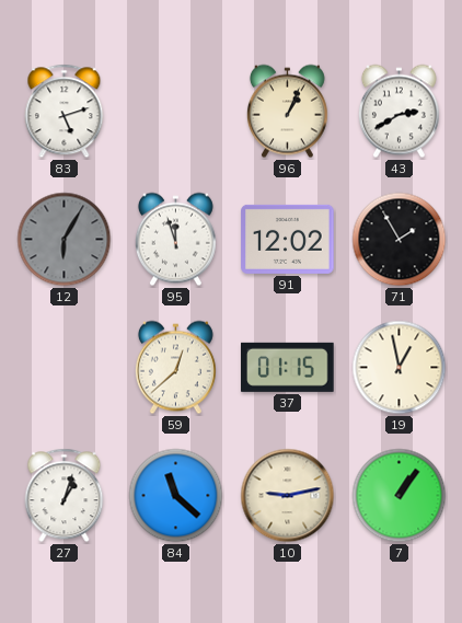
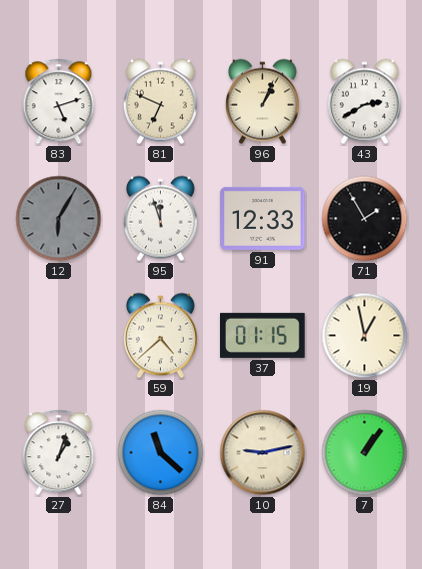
81: none -> 6:49
91: 12:02 -> 12:33
59: 12:38 -> 4:38
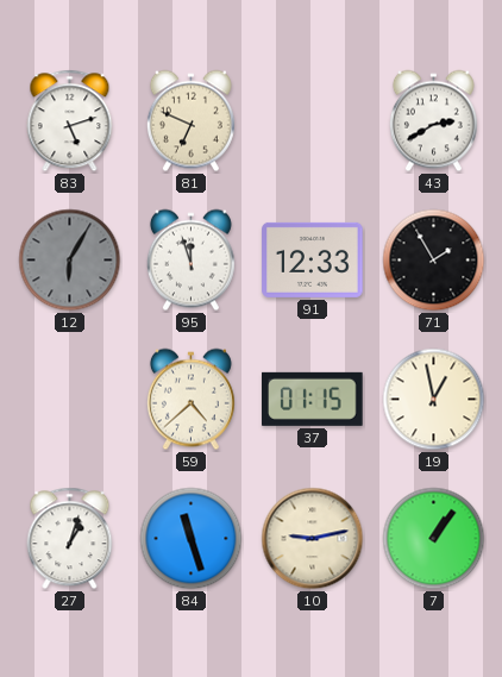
96: 1:04 -> none
84: 11:22 -> 11:27
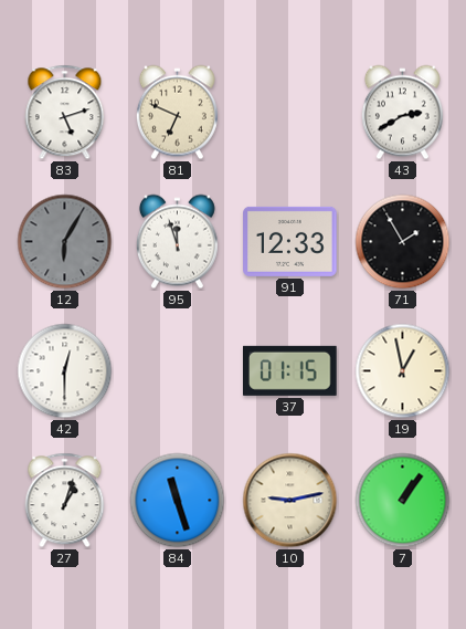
42: none -> 12:30
59: 4:38 -> none
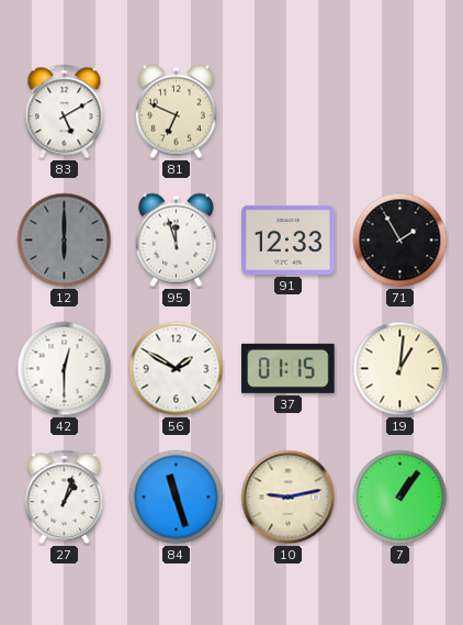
83: 5:12 -> 5:10
43: 2:40 -> none
12: 6:05 -> 6:00
56: none -> 1:50
19: 12:58 -> 1:01
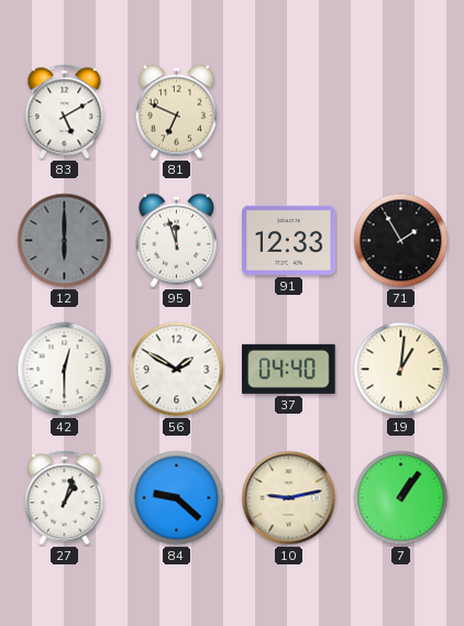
37: 01:15 -> 04:40
84: 11:27 -> 9:22
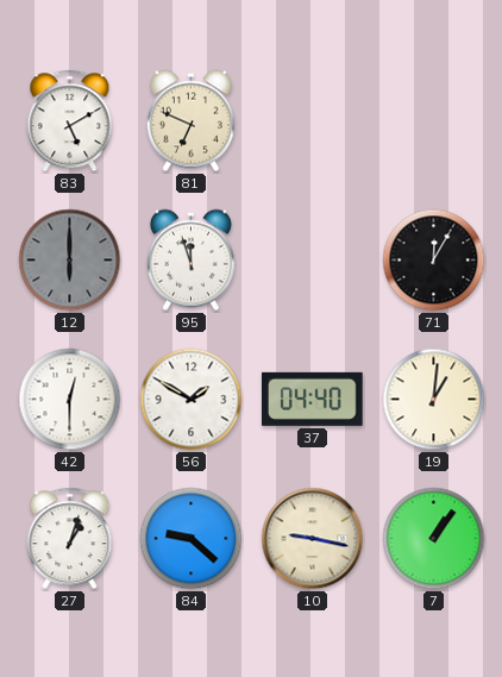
91: 12:33 -> none
71: 1:55 -> 12:05
10: 9:13 -> 9:17
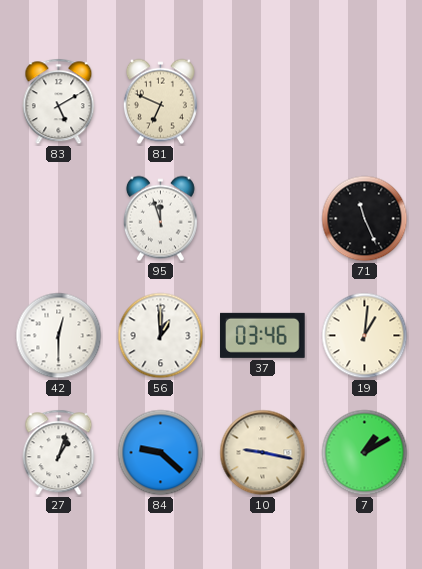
12: 6:00 -> none
71: 12:05 -> 11:26
56: 1:50 -> 1:00
37: 04:40 -> 03:46
7: 1:06 -> 1:10
